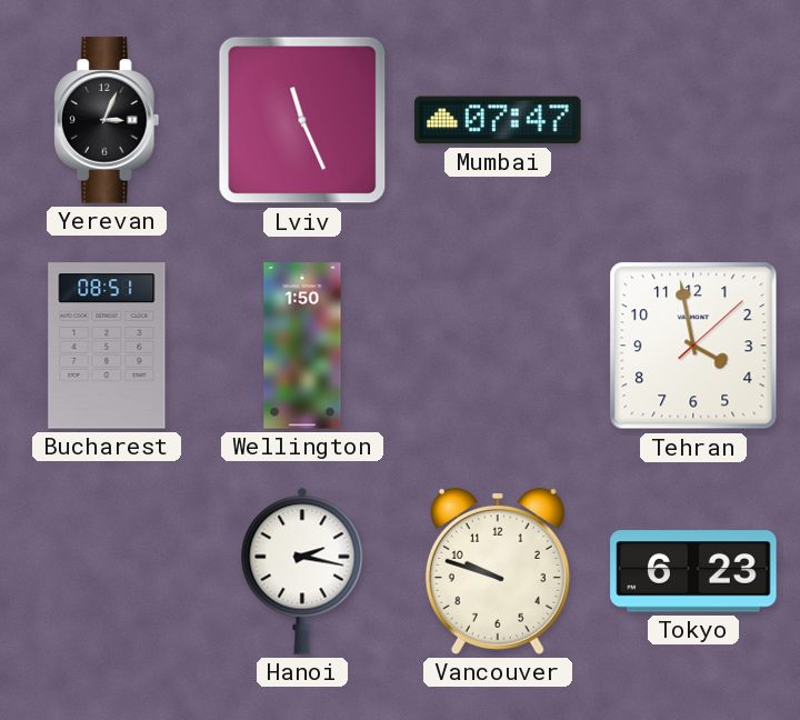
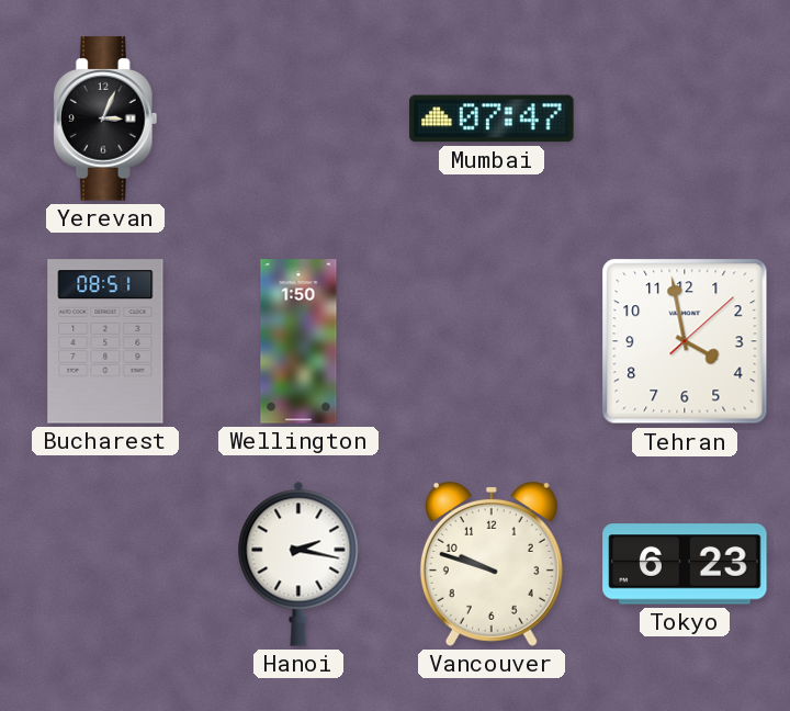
Lviv: 11:26 -> none
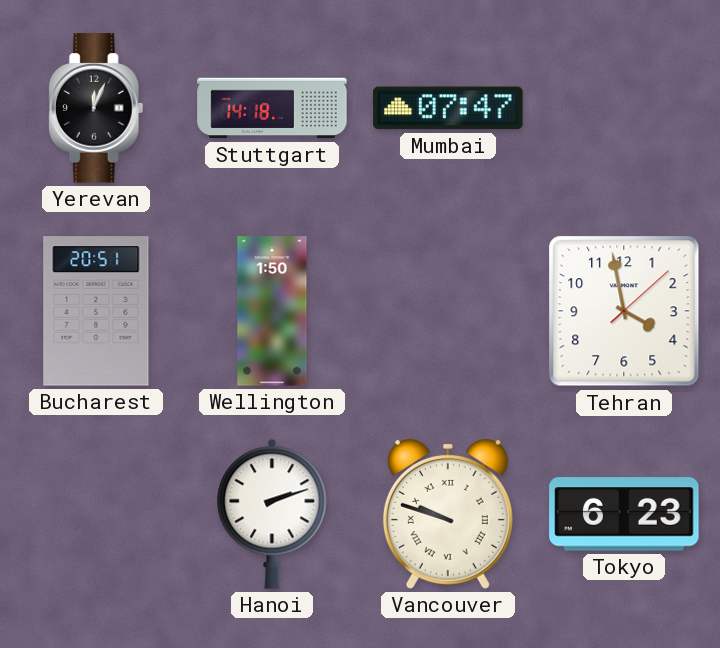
Yerevan: 3:04 -> 12:04
Stuttgart: none -> 14:18
Bucharest: 08:51 -> 20:51
Hanoi: 2:17 -> 2:12
Vancouver numerals: Arabic -> Roman
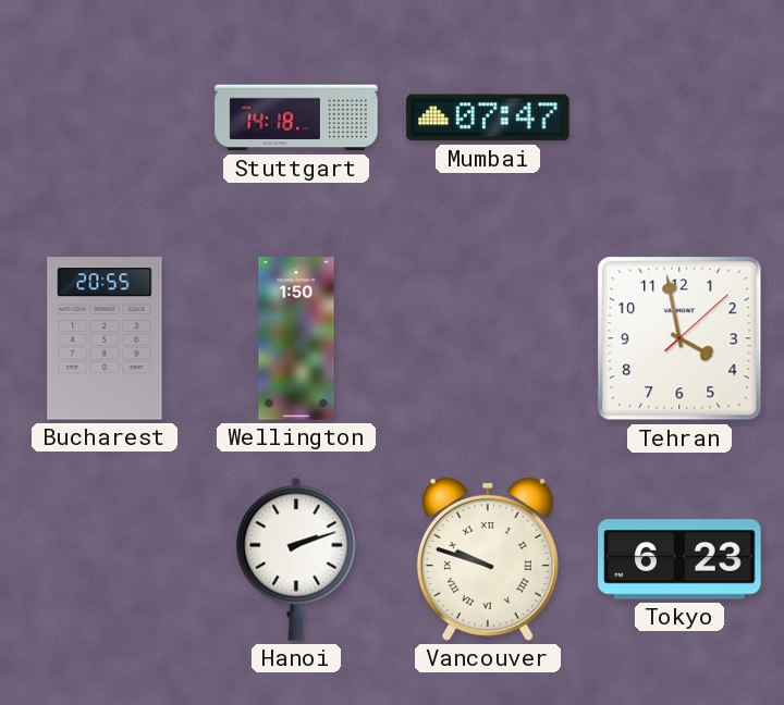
Yerevan: 12:04 -> none
Bucharest: 20:51 -> 20:55
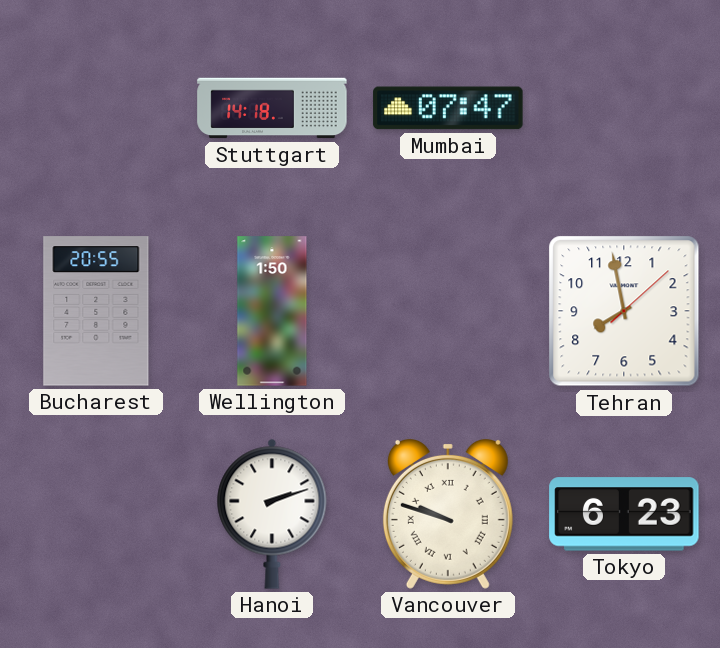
Tehran: 3:58 -> 7:58
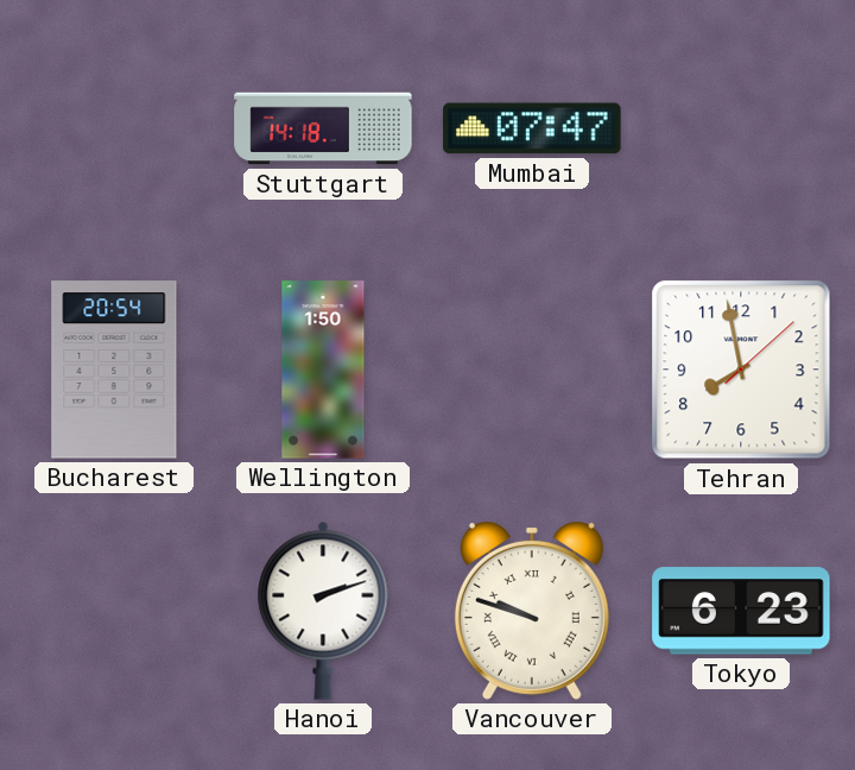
Bucharest: 20:55 -> 20:54
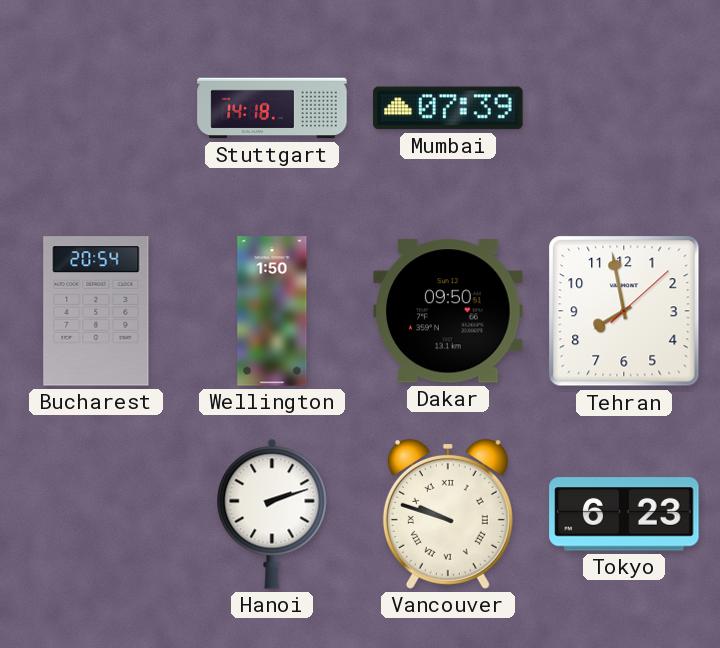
Mumbai: 07:47 -> 07:39
Dakar: none -> 09:50
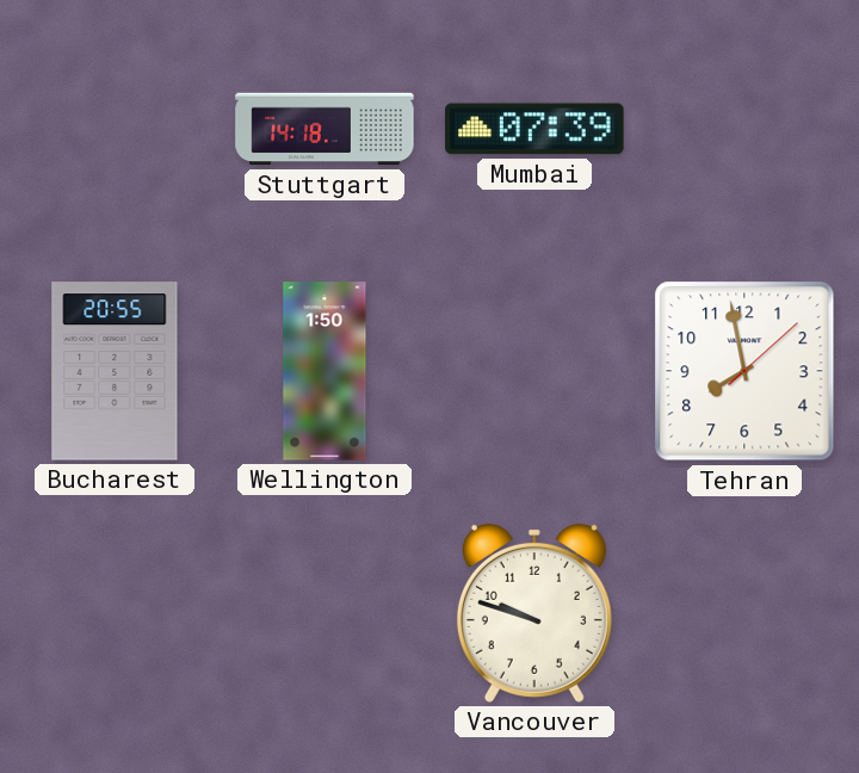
Bucharest: 20:54 -> 20:55
Dakar: 09:50 -> none
Hanoi: 2:12 -> none
Vancouver numerals: Roman -> Arabic
Tokyo: 6:23 -> none
